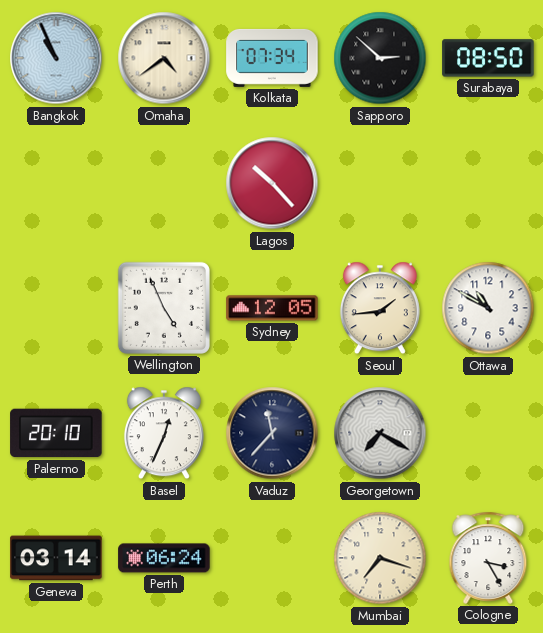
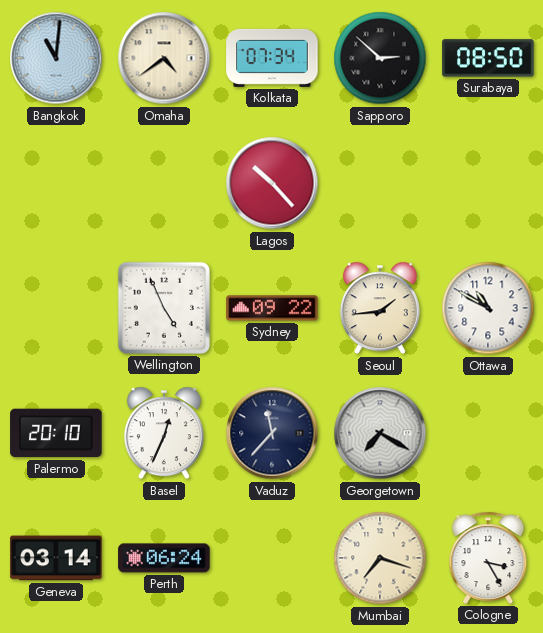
Bangkok: 10:56 -> 11:01
Sydney: 12:05 -> 09:22
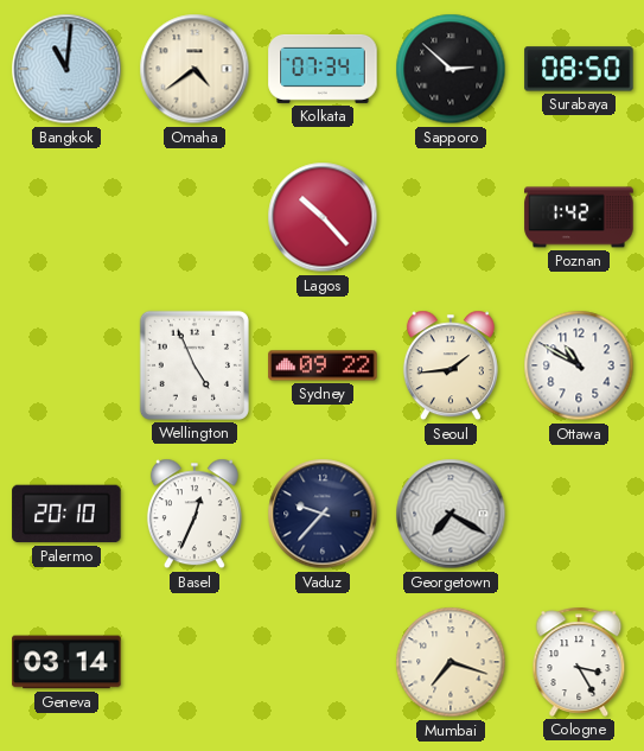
Poznan: none -> 1:42
Vaduz: 11:37 -> 9:37
Perth: 06:24 -> none
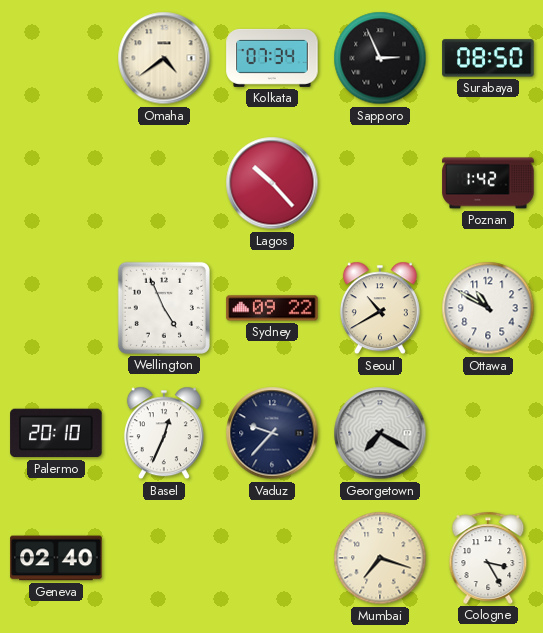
Bangkok: 11:01 -> none
Sapporo: 2:52 -> 2:56
Seoul: 1:44 -> 10:40
Geneva: 03:14 -> 02:40
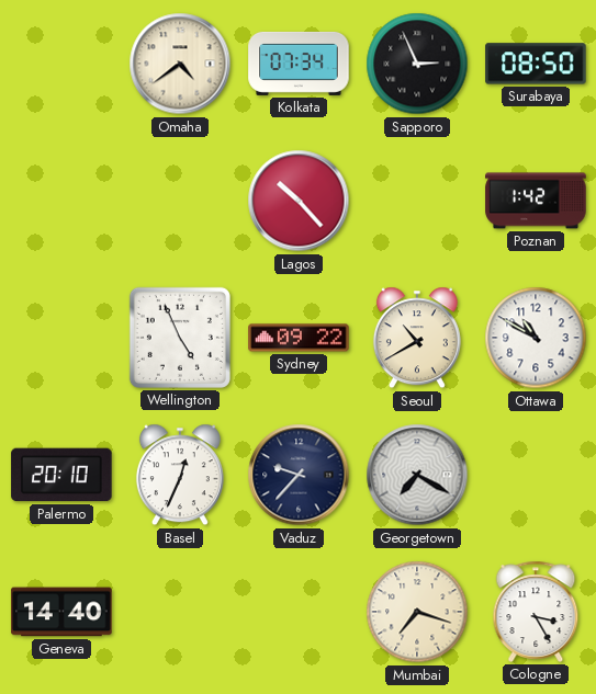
Geneva: 02:40 -> 14:40
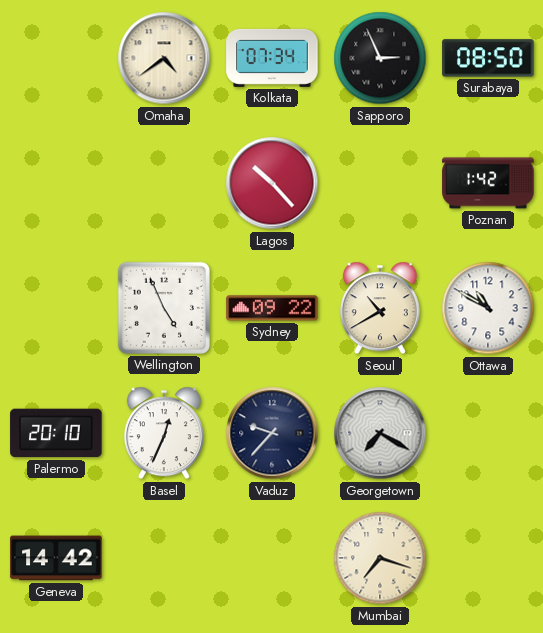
Geneva: 14:40 -> 14:42
Cologne: 3:25 -> none
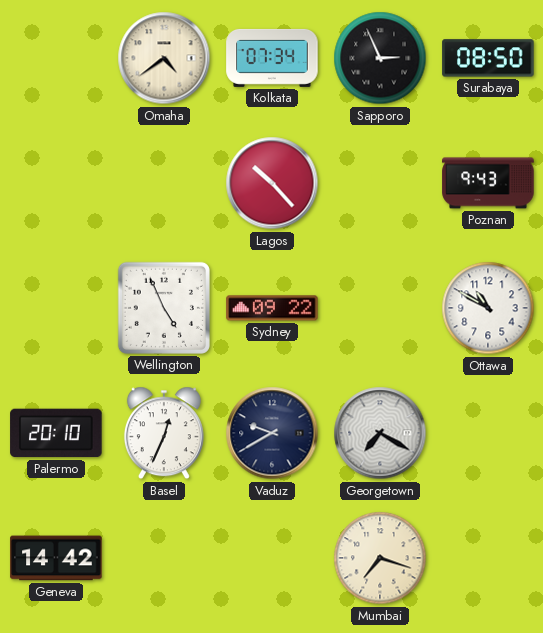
Poznan: 1:42 -> 9:43
Seoul: 10:40 -> none
Vaduz: 9:37 -> 9:40
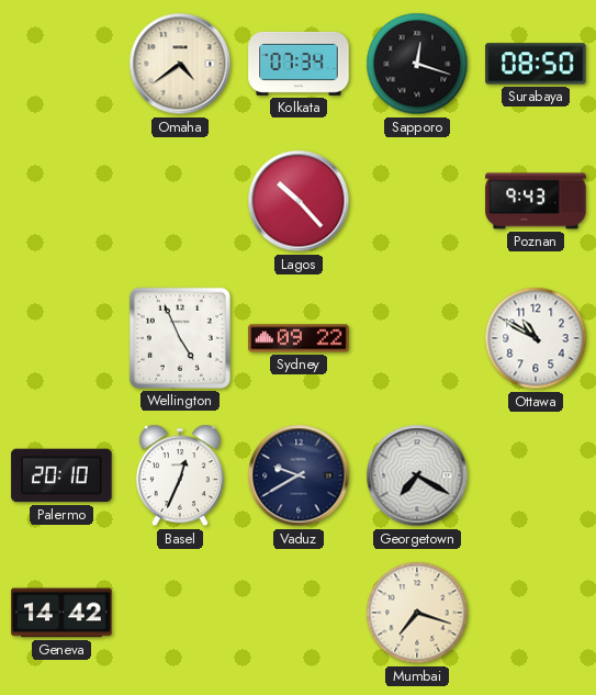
Sapporo: 2:56 -> 12:18
